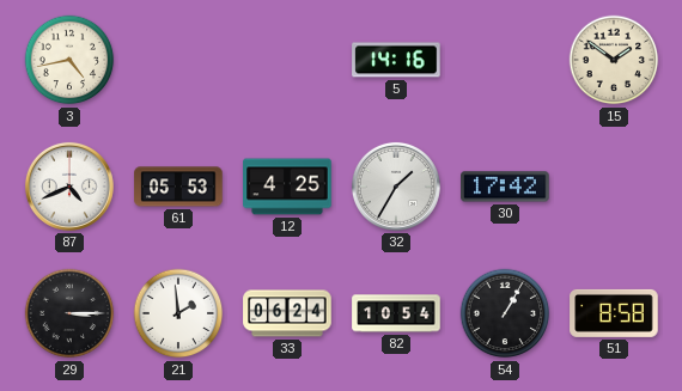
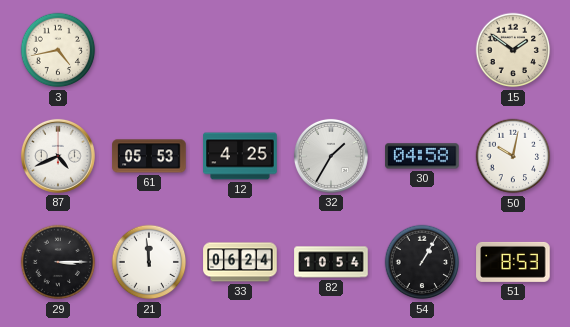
5: 14:16 -> none
30: 17:42 -> 04:58
50: none -> 10:02
21: 1:59 -> 11:59
51: 8:58 -> 8:53
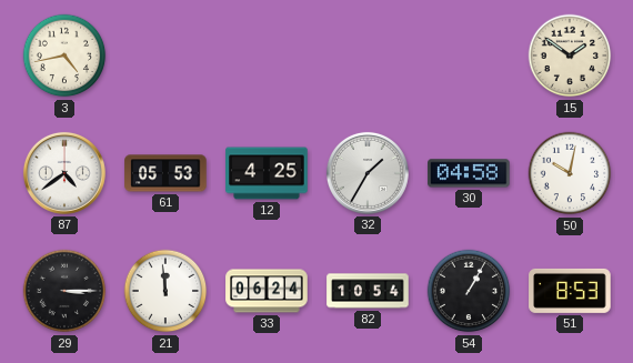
87: 4:41 -> 4:39
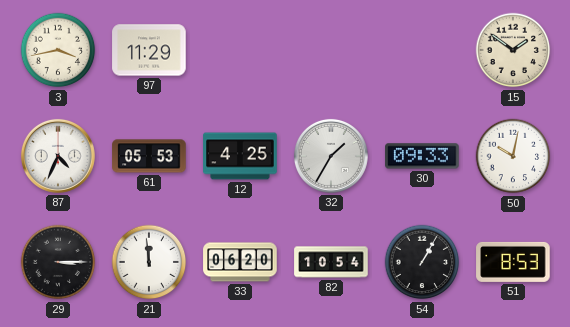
3: 4:43 -> 3:43
97: none -> 11:29
87: 4:39 -> 4:34
30: 04:58 -> 09:33
33: 06:24 -> 06:20
